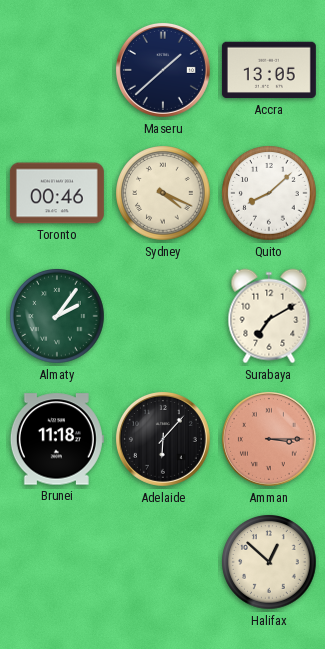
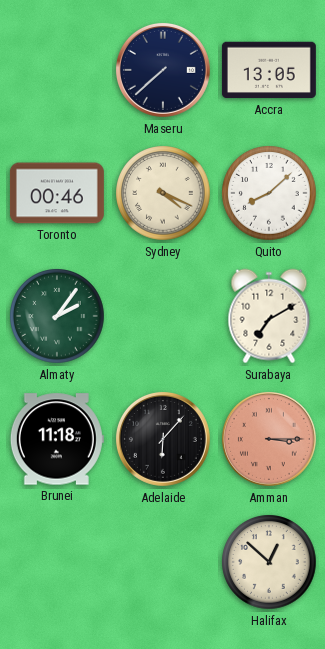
Maseru: 1:38 -> 7:38
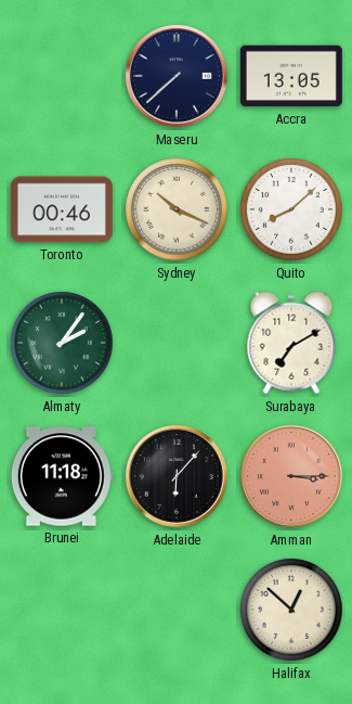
Sydney: 4:19 -> 10:19
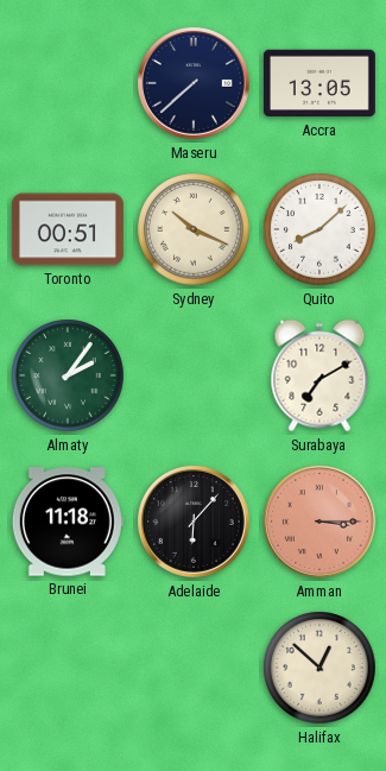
Toronto: 00:46 -> 00:51
